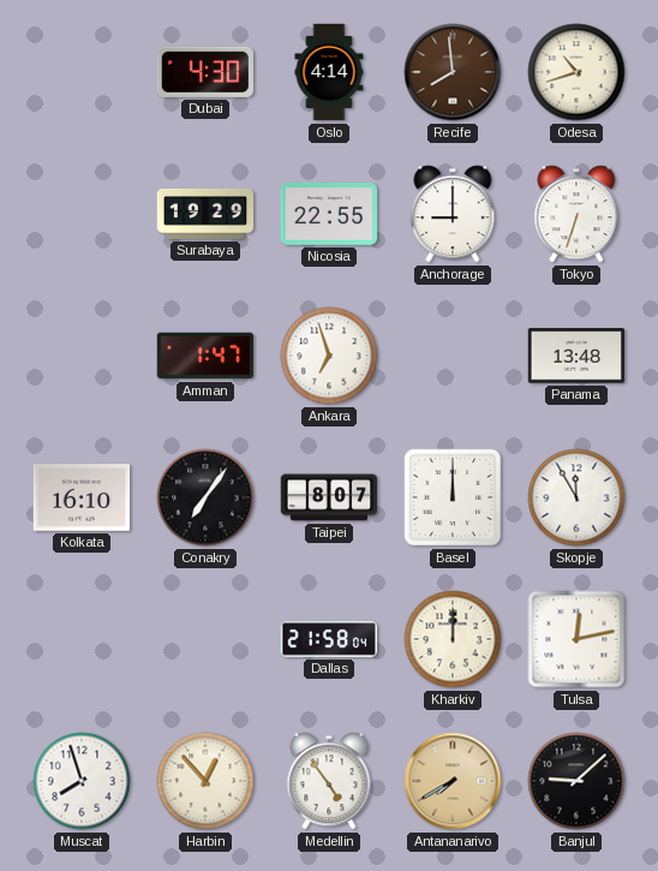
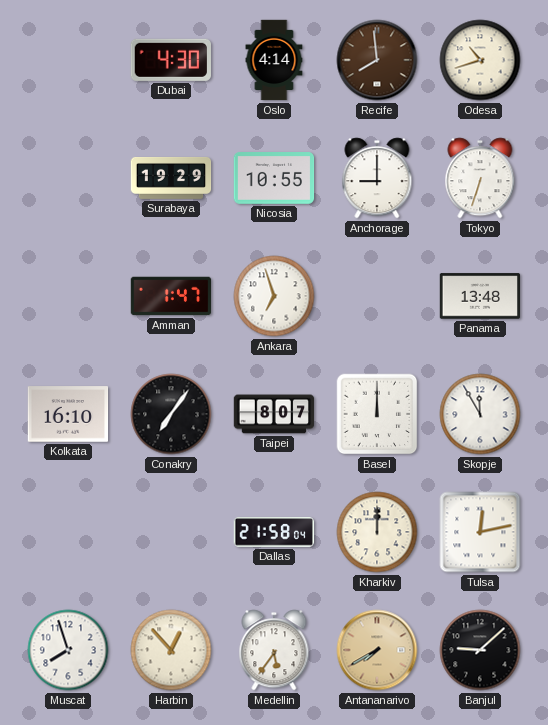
Nicosia: 22:55 -> 10:55
Medellin: 4:54 -> 5:36
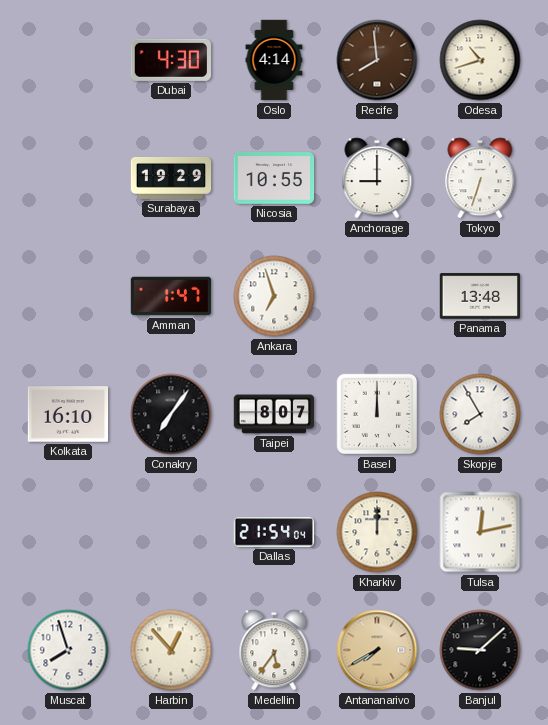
Skopje: 11:55 -> 7:55
Dallas: 21:58 -> 21:54
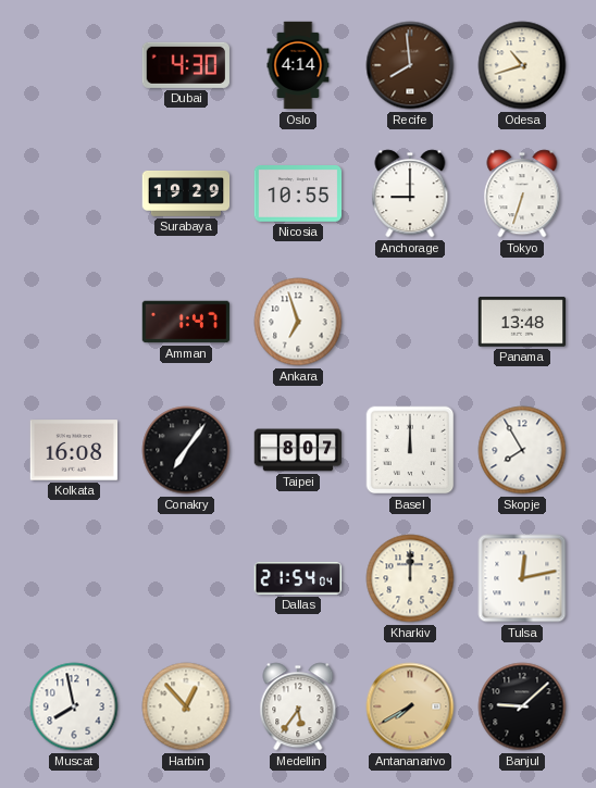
Kolkata: 16:10 -> 16:08
Muscat: 7:57 -> 7:58
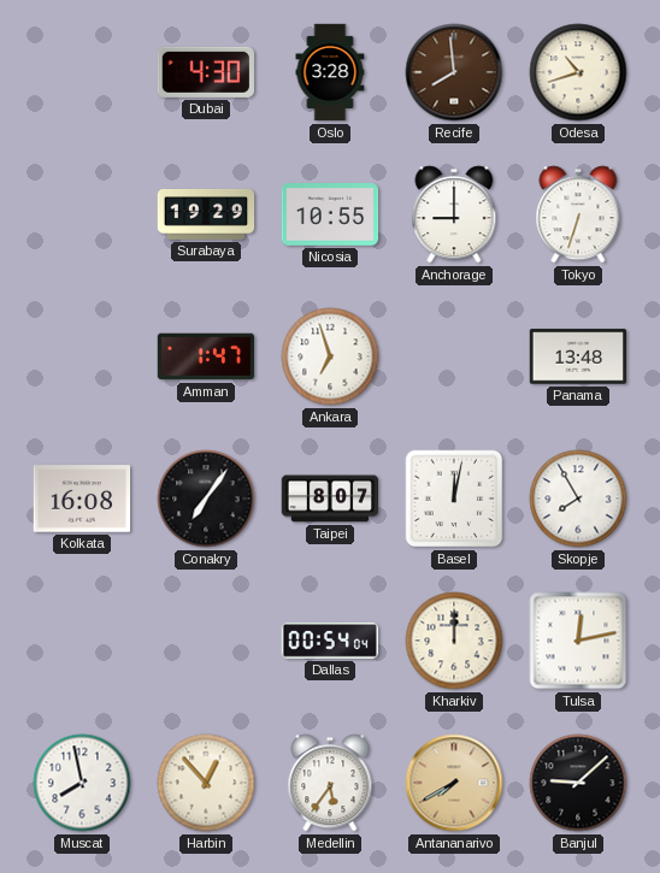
Oslo: 4:14 -> 3:28
Basel: 12:00 -> 12:02
Dallas: 21:54 -> 00:54
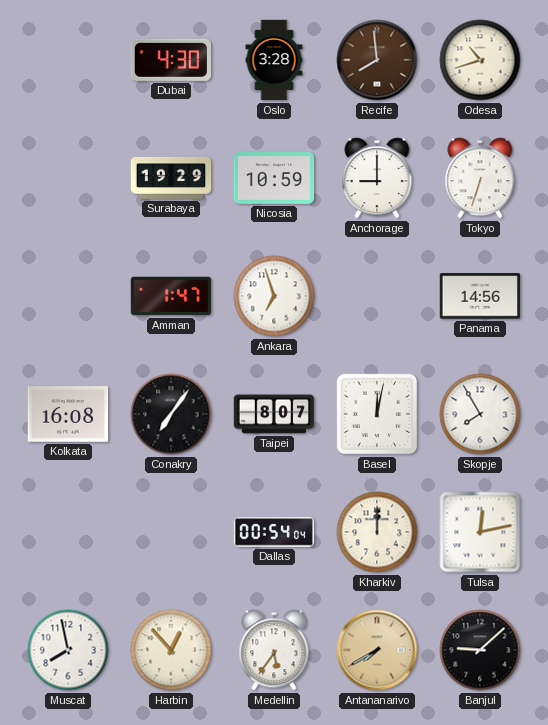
Nicosia: 10:55 -> 10:59
Panama: 13:48 -> 14:56
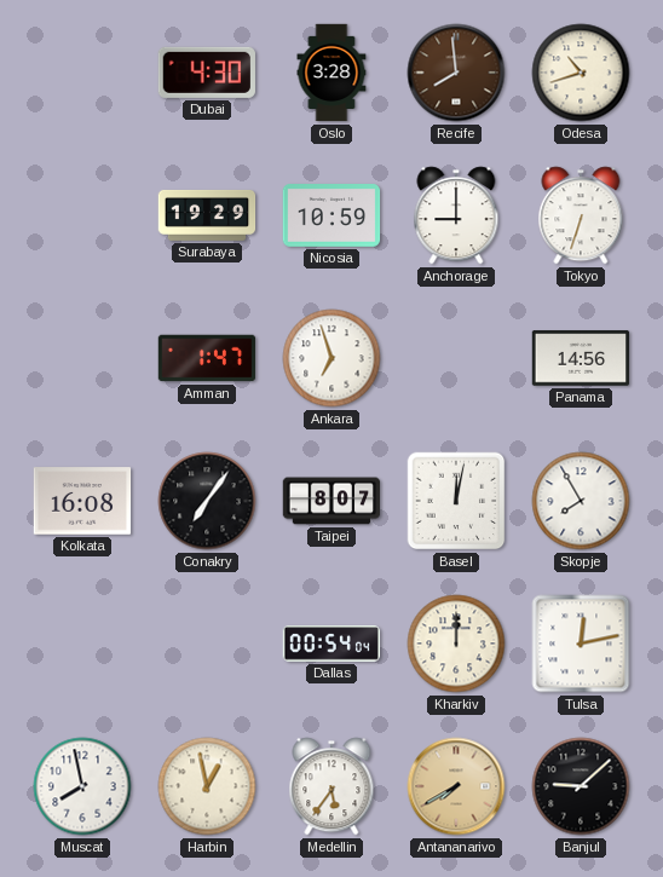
Harbin: 12:53 -> 12:58
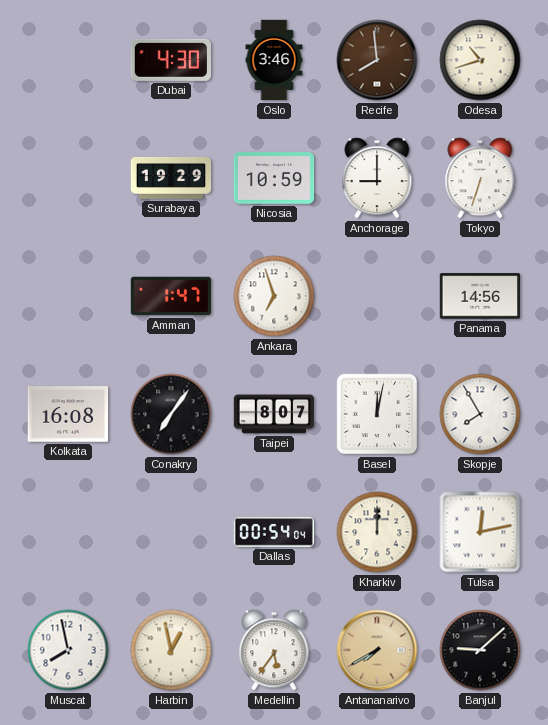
Oslo: 3:28 -> 3:46
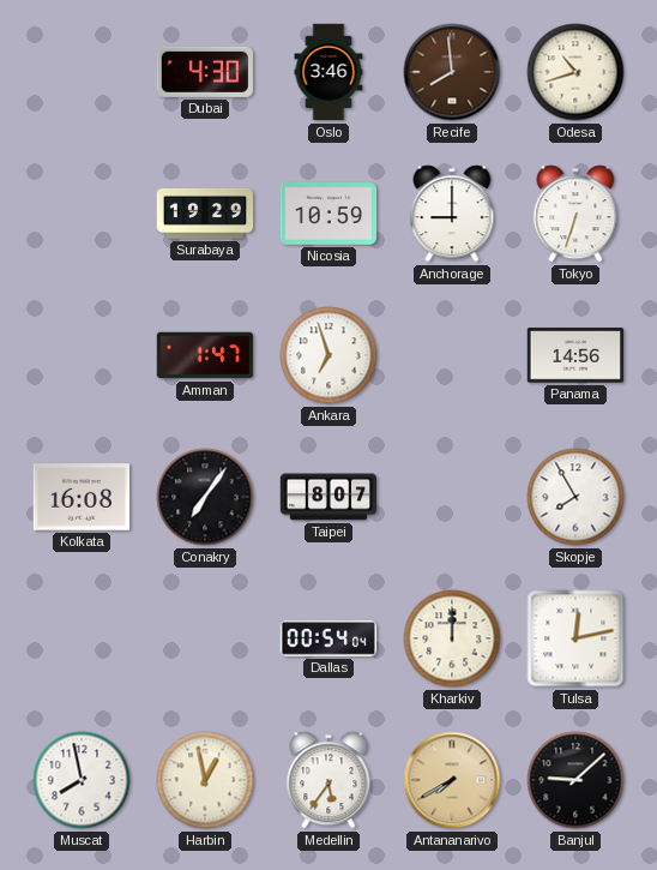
Basel: 12:02 -> none
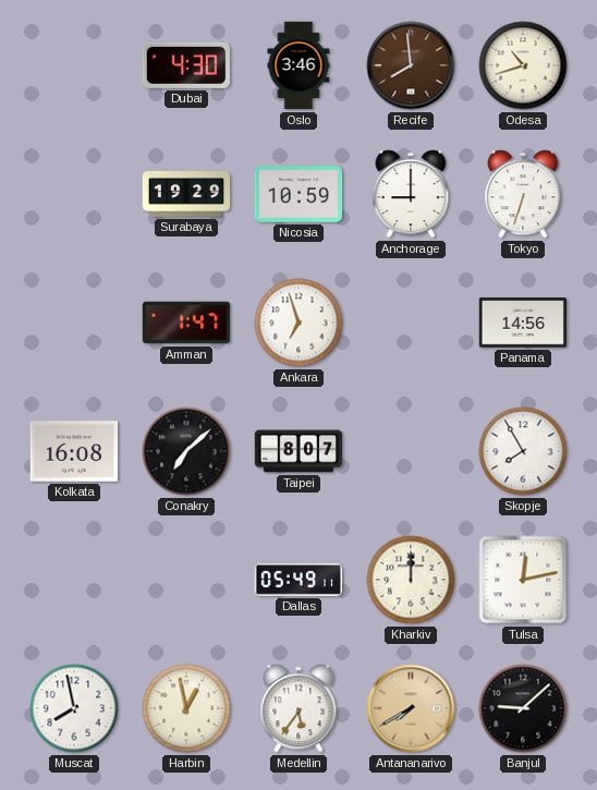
Conakry: 7:06 -> 7:08
Dallas: 00:54 -> 05:49
